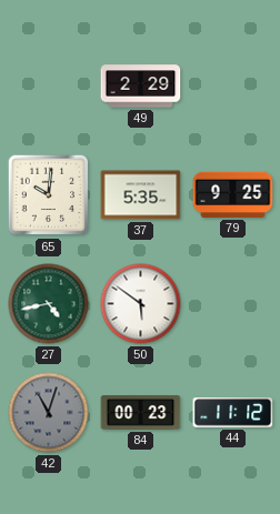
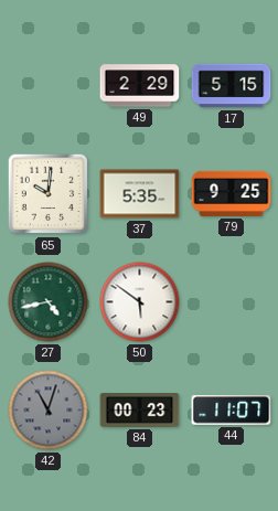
17: none -> 5:15
44: 11:12 -> 11:07
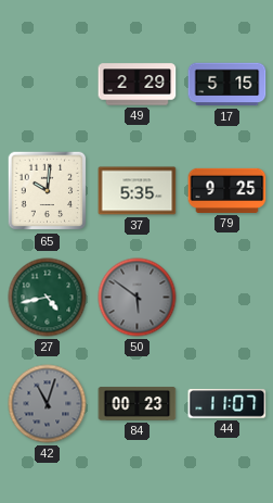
50 dial: white -> grey
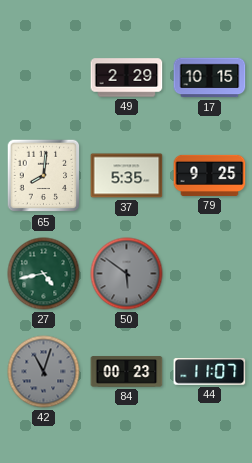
17: 5:15 -> 10:15
65: 10:01 -> 8:01
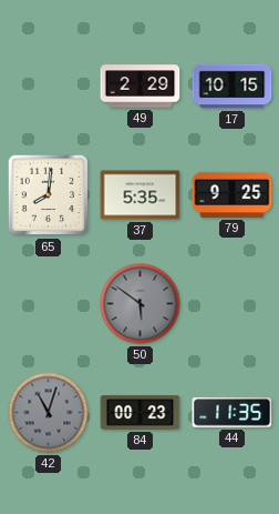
27: 4:43 -> none
44: 11:07 -> 11:35
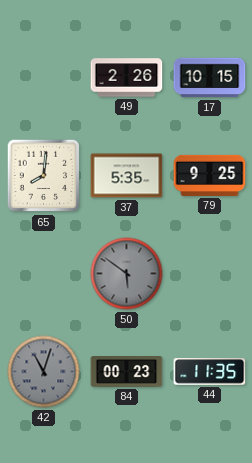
49: 2:29 -> 2:26
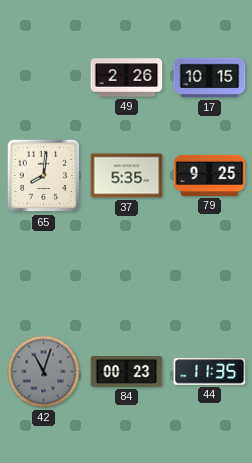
50: 5:51 -> none
